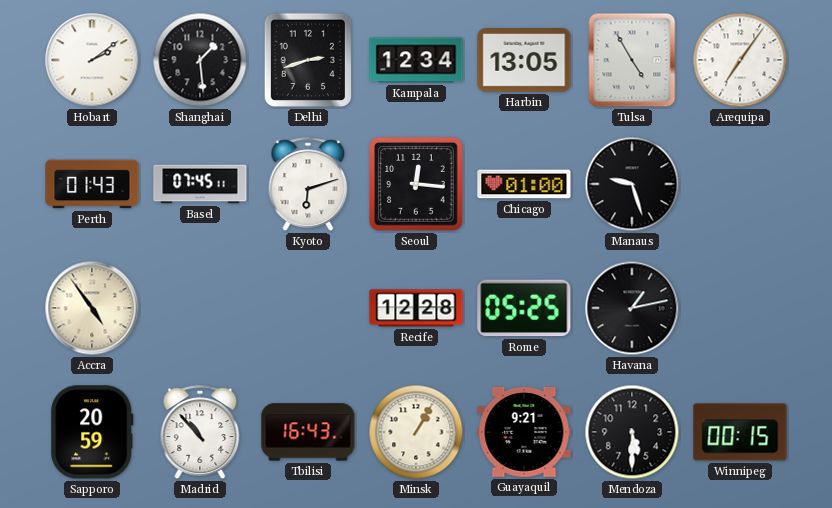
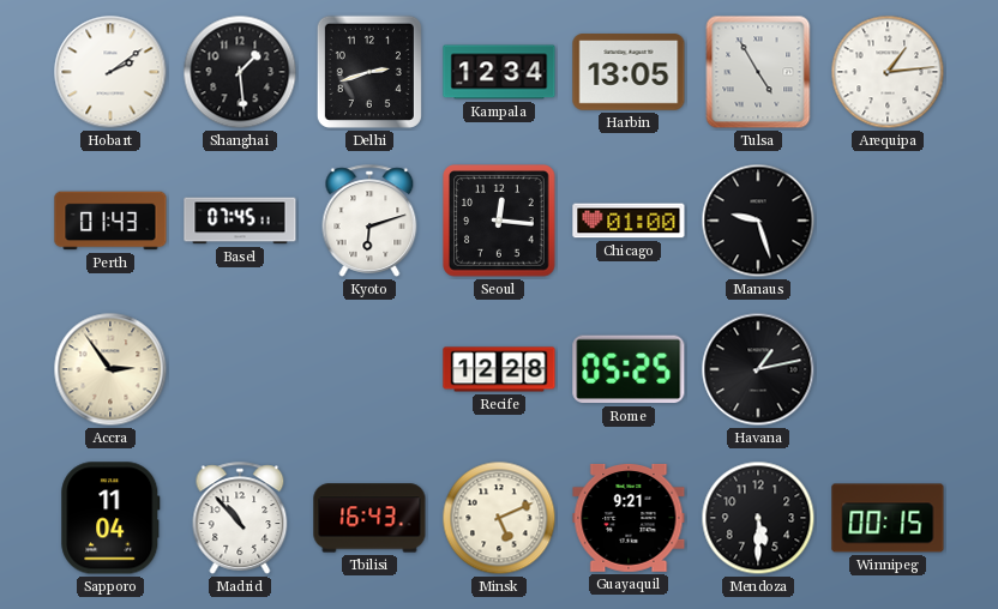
Arequipa: 7:06 -> 1:14
Accra: 4:54 -> 2:54
Sapporo: 20:59 -> 11:04
Minsk: 1:05 -> 5:11
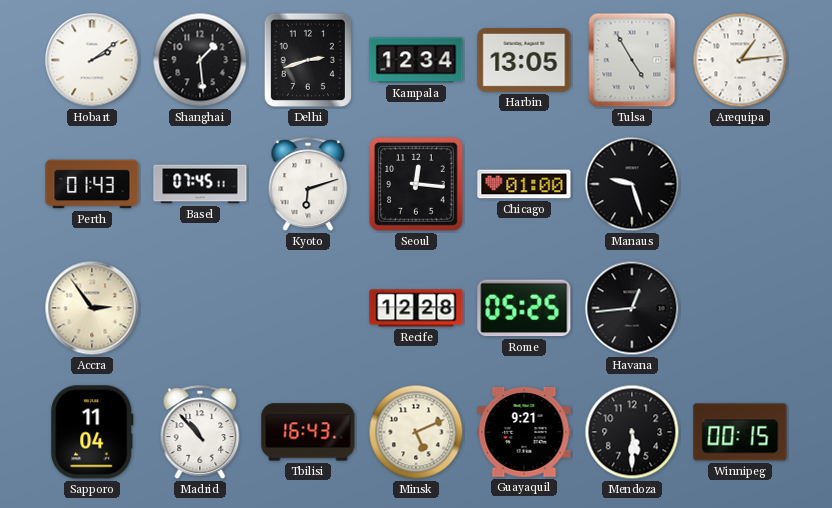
Havana: 1:13 -> 12:44
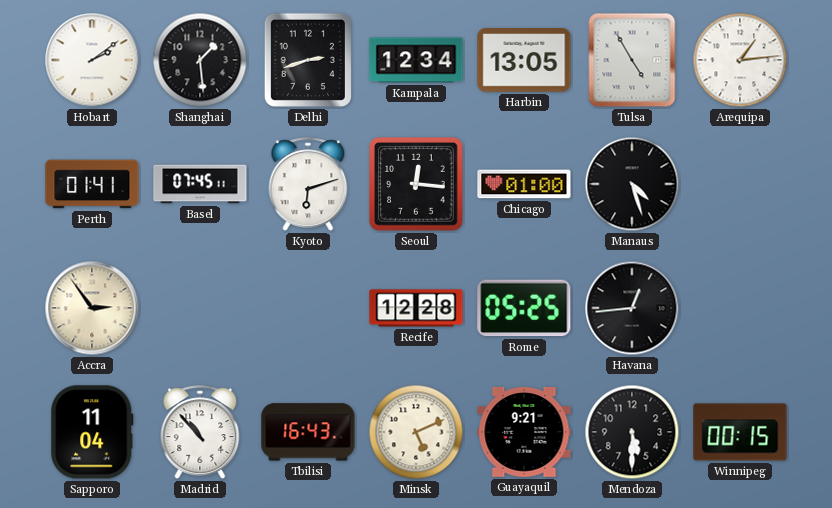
Perth: 01:43 -> 01:41
Manaus: 9:27 -> 4:27
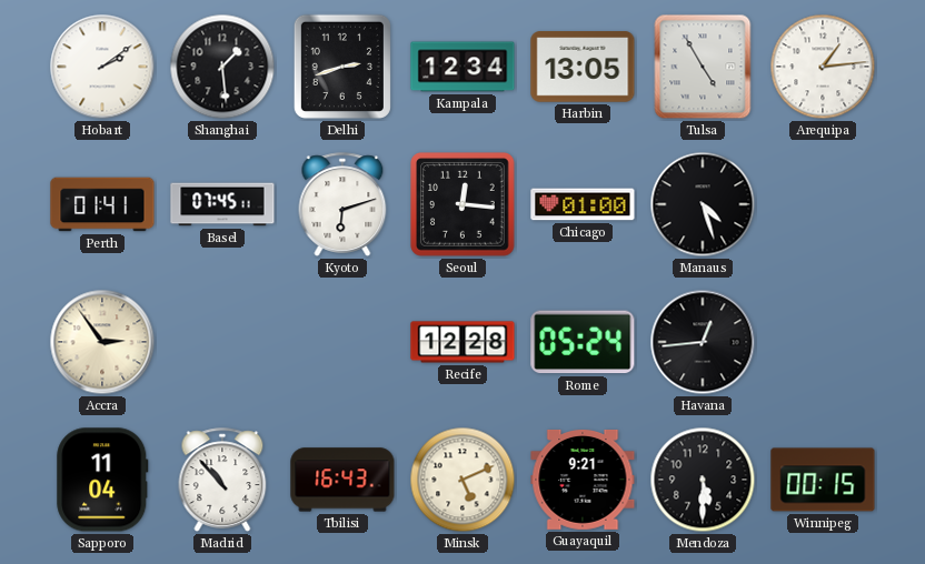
Rome: 05:25 -> 05:24
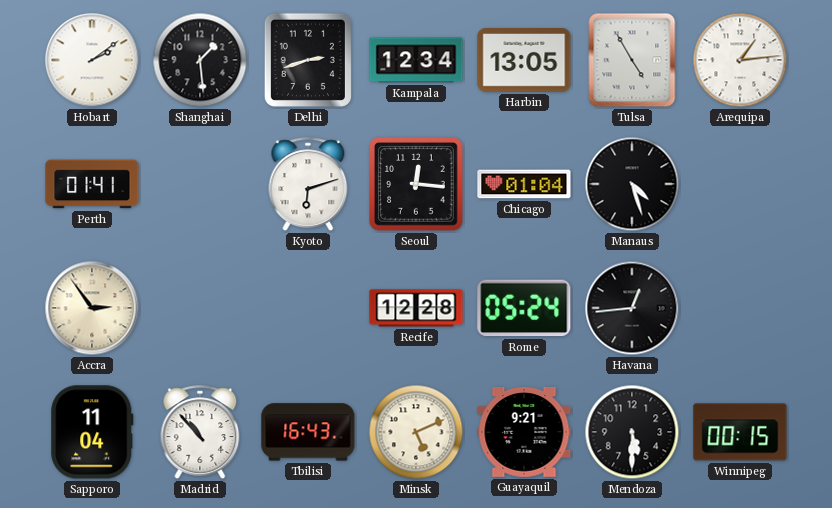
Basel: 07:45 -> none
Chicago: 01:00 -> 01:04
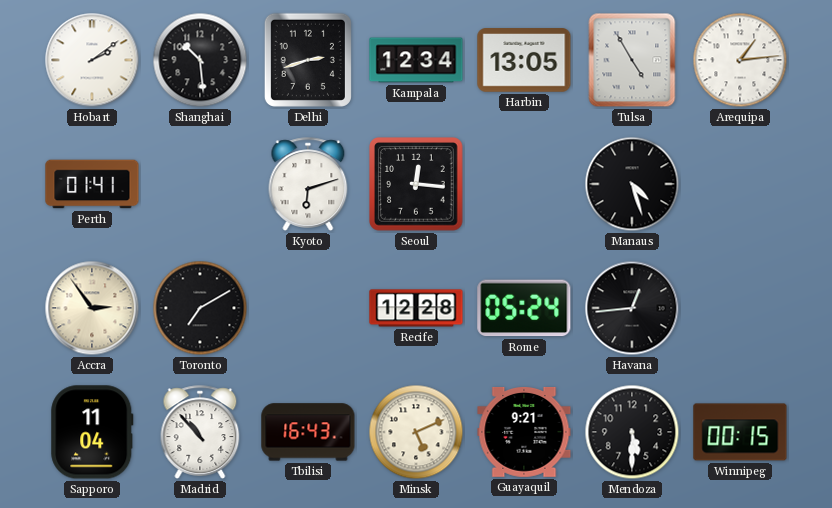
Shanghai: 1:29 -> 10:29
Chicago: 01:04 -> none
Toronto: none -> 7:10
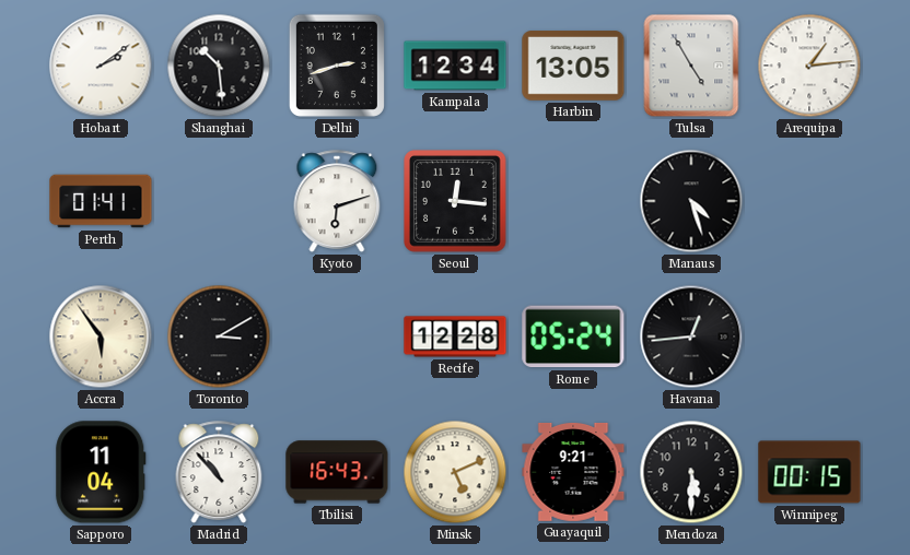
Accra: 2:54 -> 5:54
Toronto: 7:10 -> 3:10
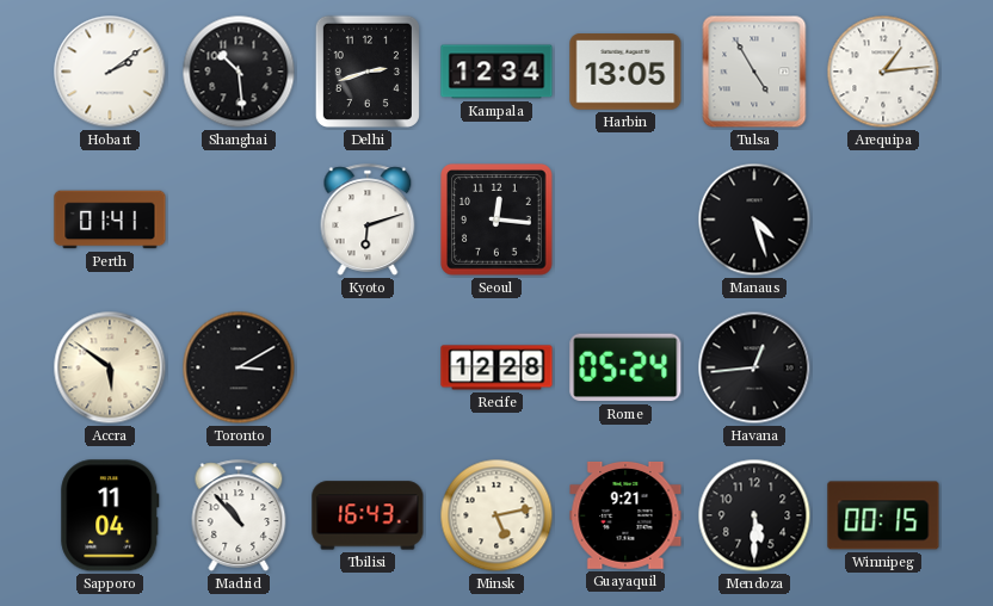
Accra: 5:54 -> 5:51
Minsk: 5:11 -> 5:13
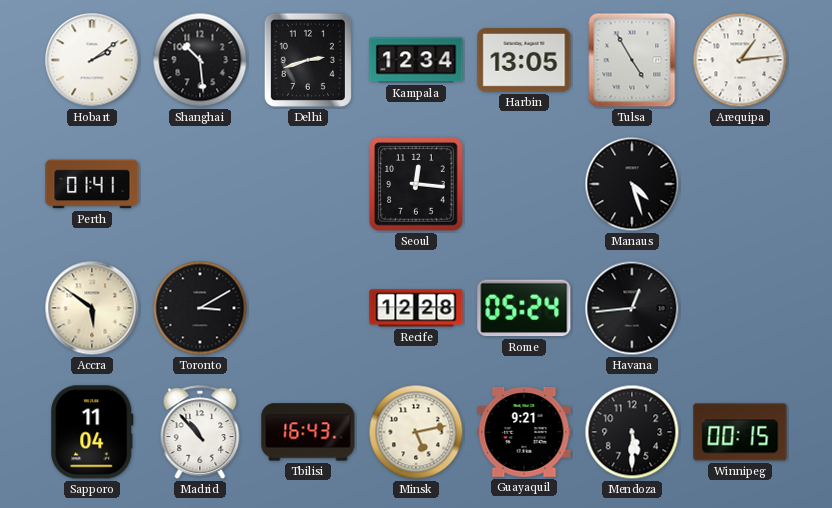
Kyoto: 6:12 -> none
